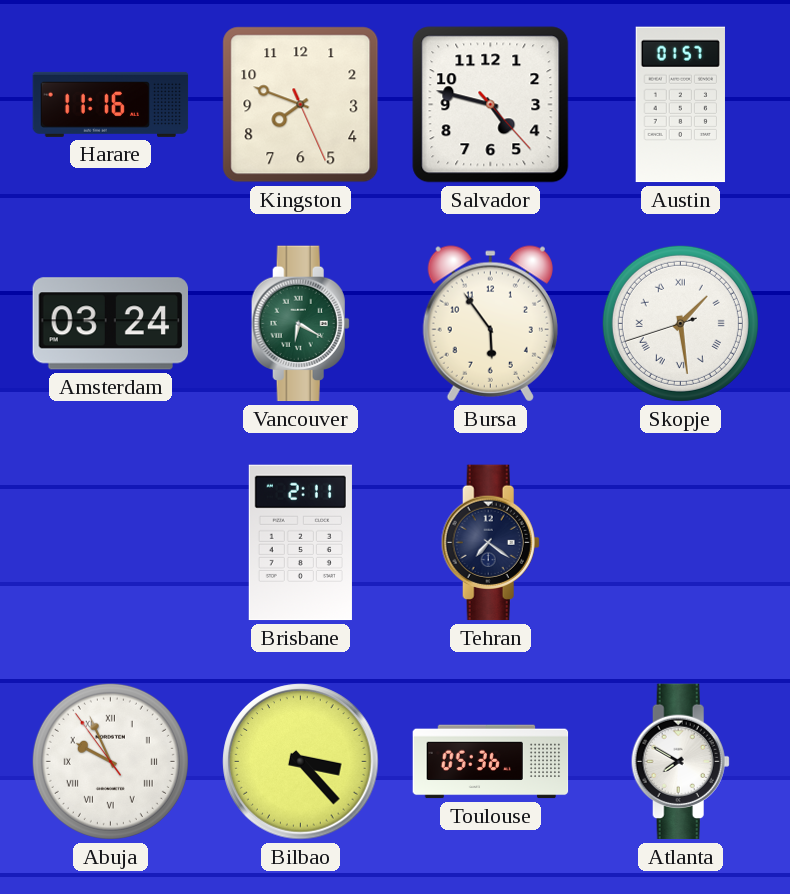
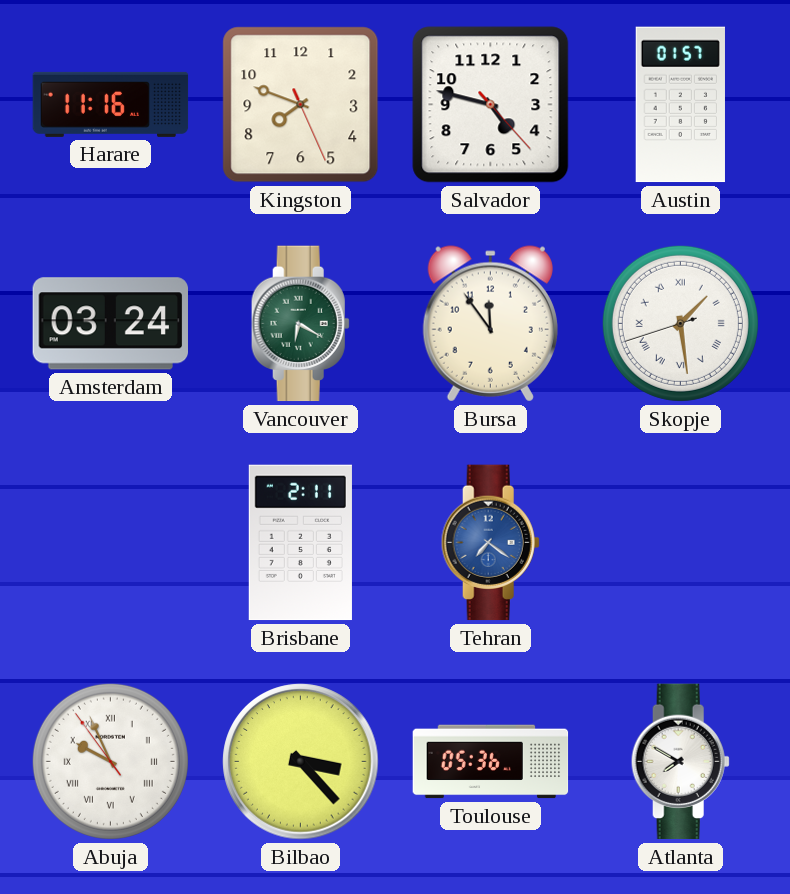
Bursa: 5:54 -> 11:54
Tehran dial: navy -> blue
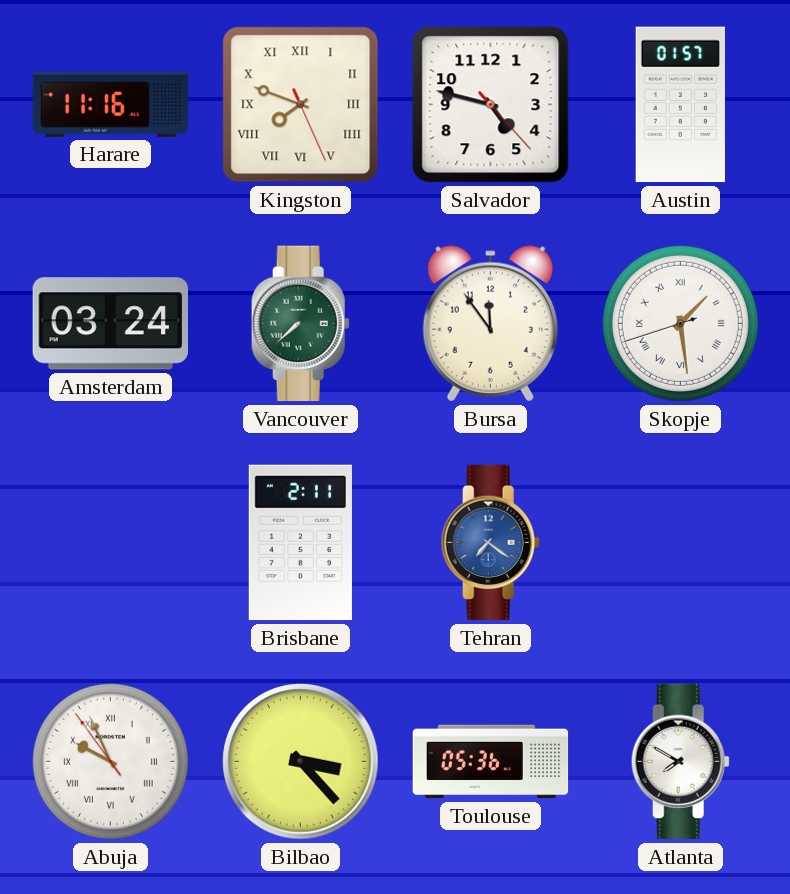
Kingston numerals: Arabic -> Roman
Vancouver: 6:20 -> 7:38
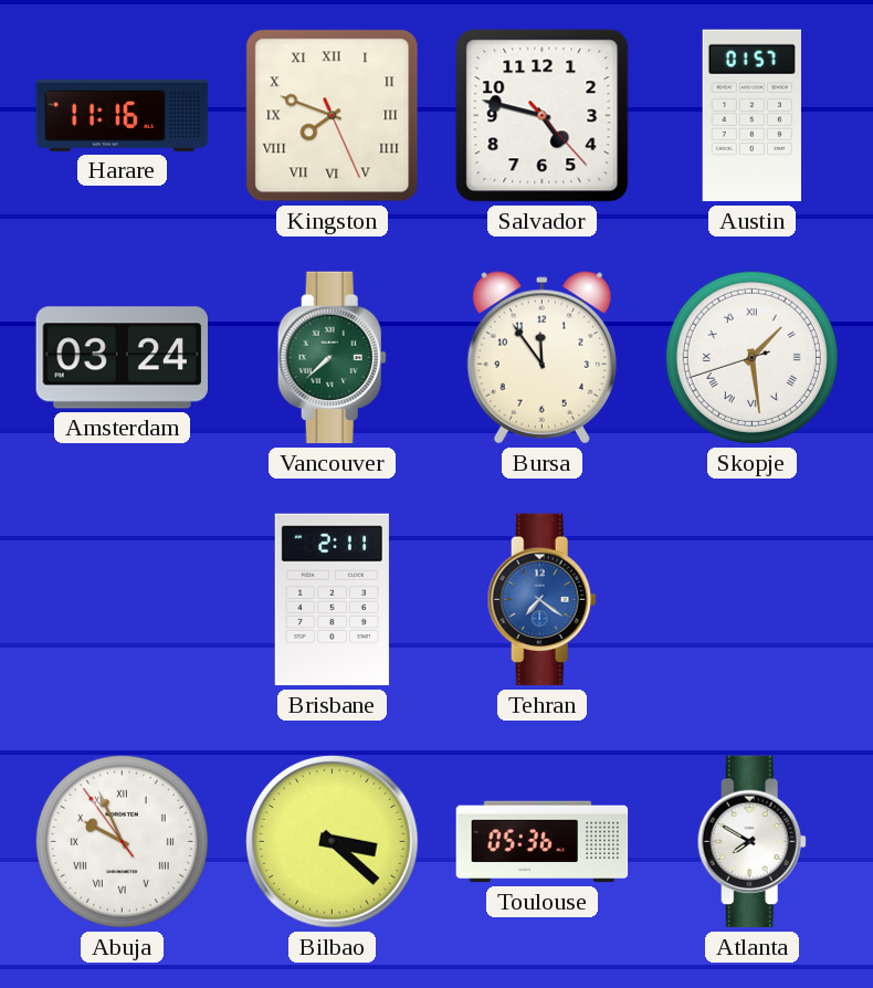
Bilbao: 3:23 -> 3:22
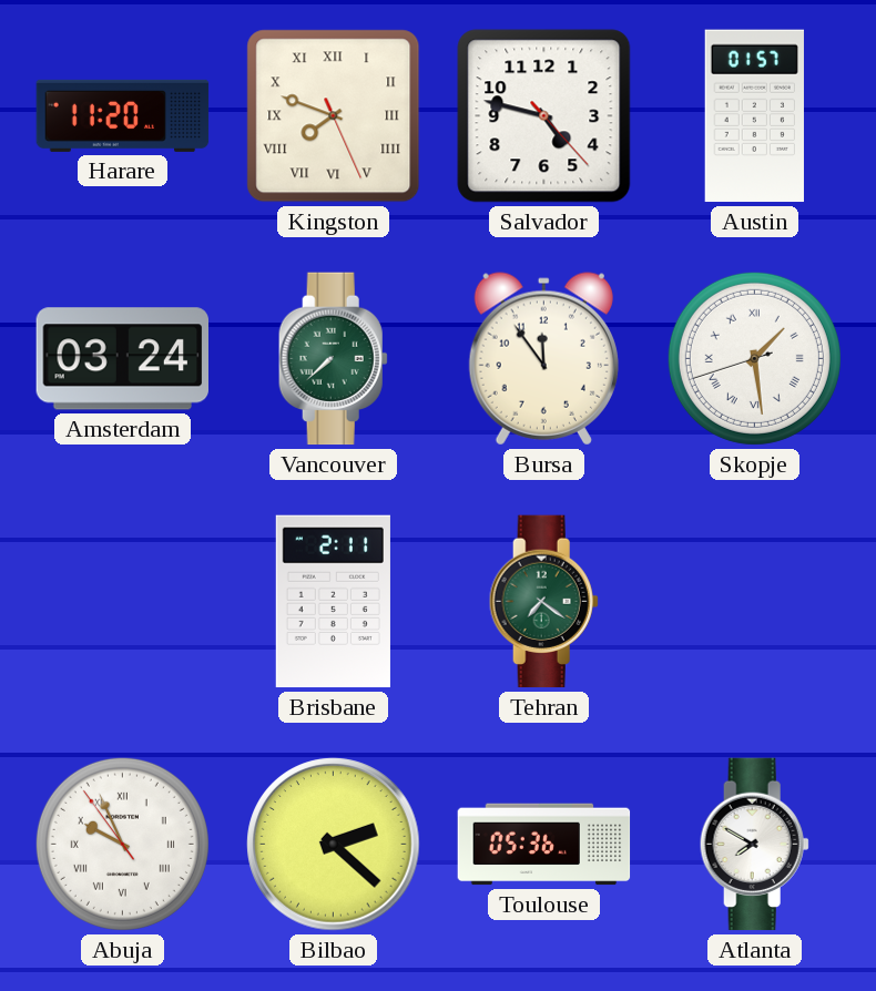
Harare: 11:16 -> 11:20
Tehran dial: blue -> green
Bilbao: 3:22 -> 2:22
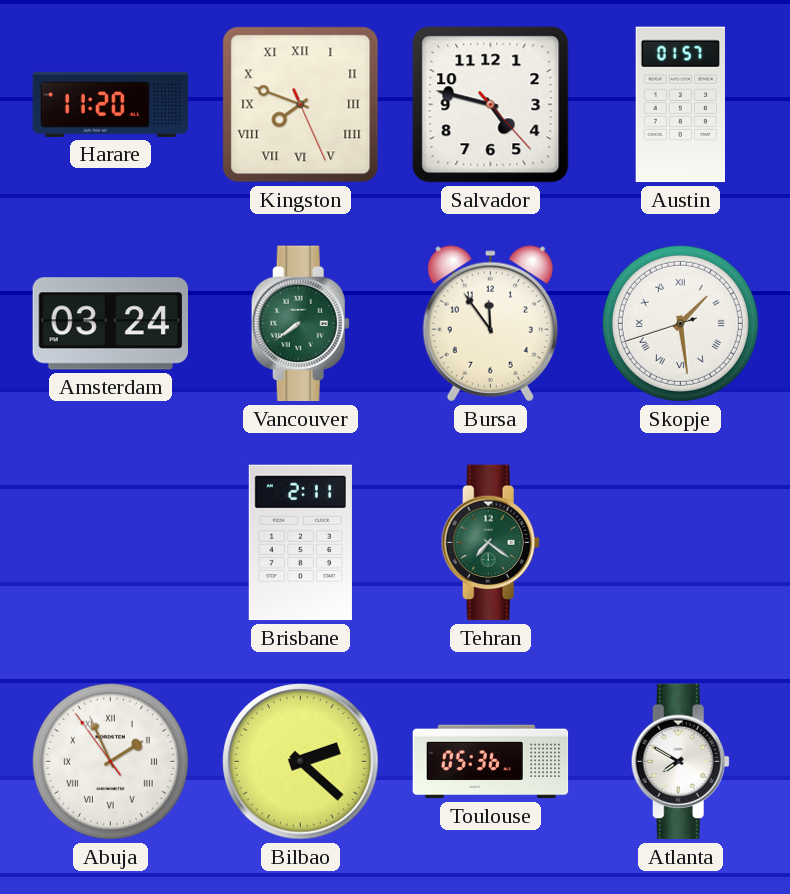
Vancouver: 7:38 -> 7:39
Abuja: 9:55 -> 1:55
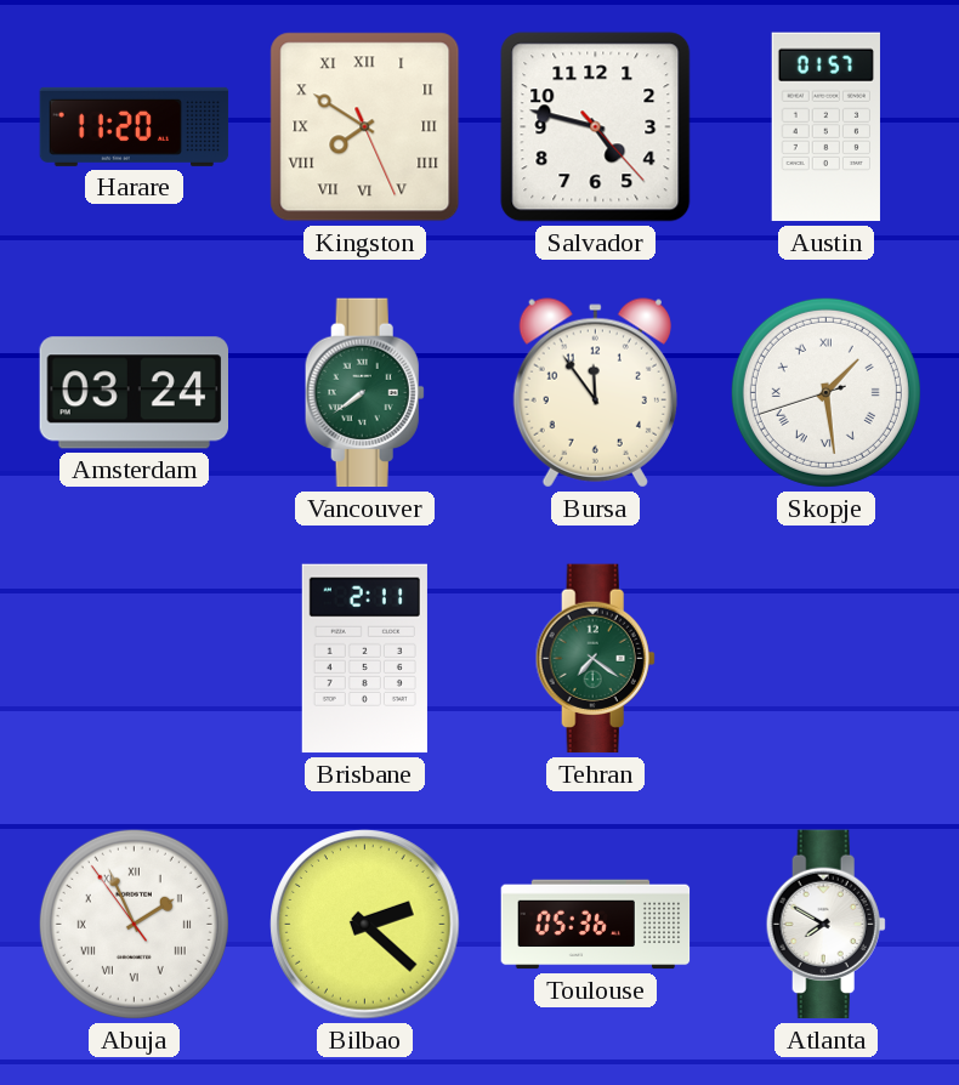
Kingston: 7:48 -> 7:50
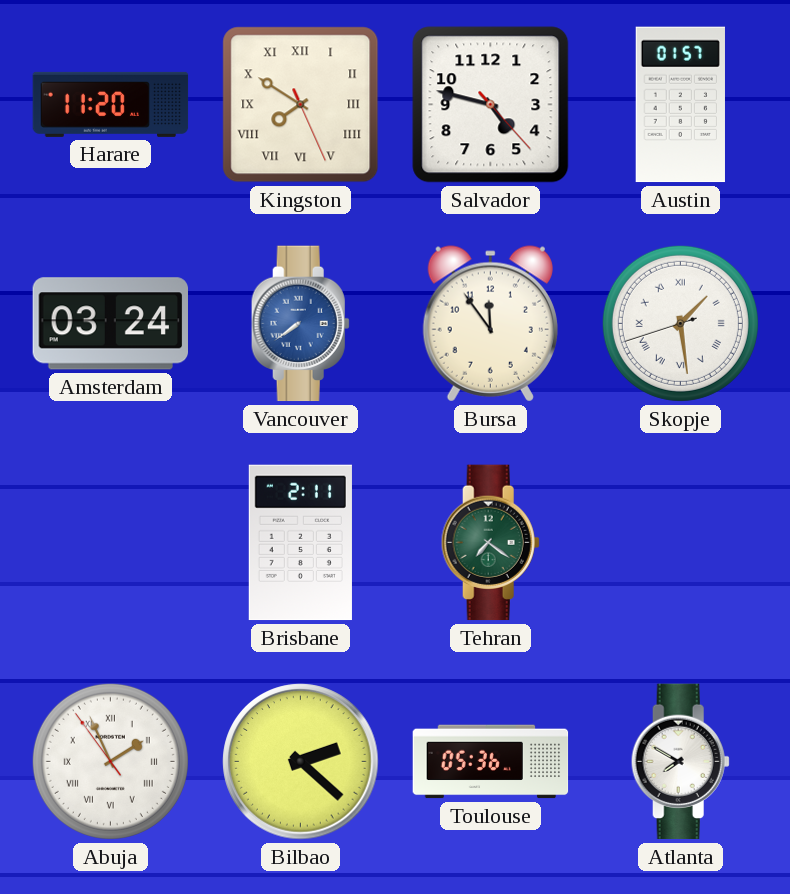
Vancouver dial: green -> blue
